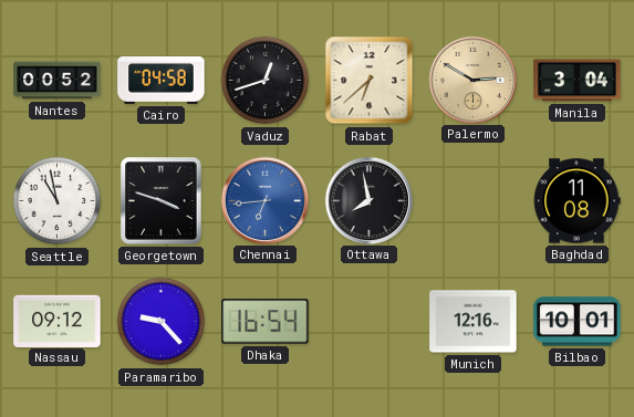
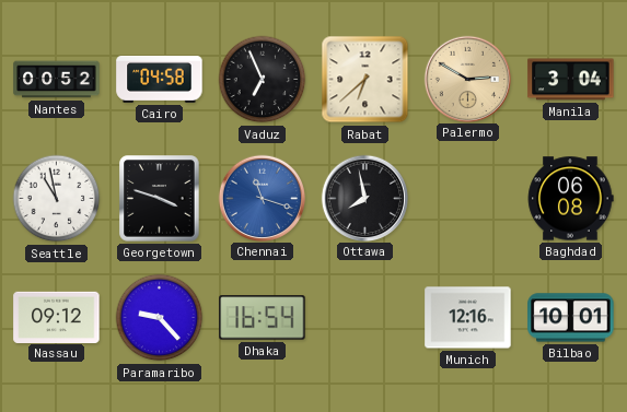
Vaduz: 12:42 -> 6:56
Chennai: 6:44 -> 11:18
Baghdad: 11:08 -> 06:08
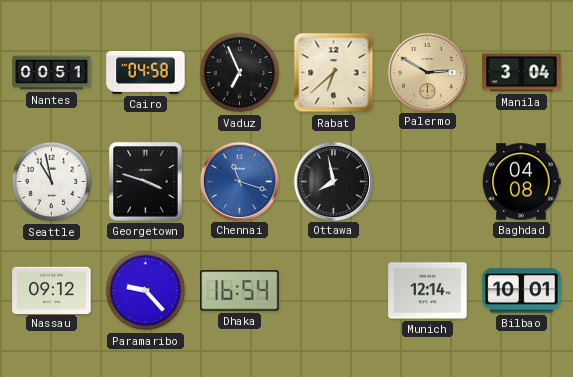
Nantes: 00:52 -> 00:51
Baghdad: 06:08 -> 04:08
Munich: 12:16 -> 12:14
